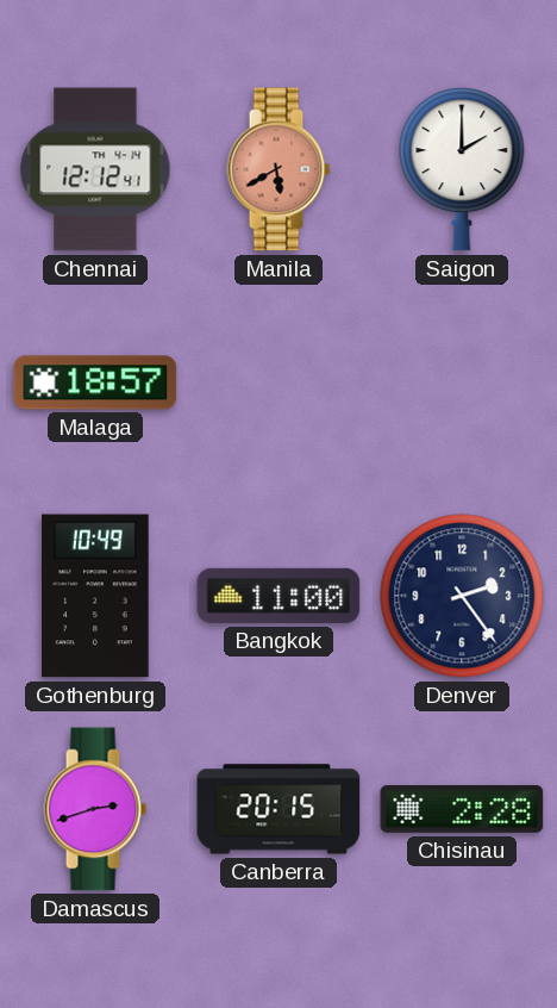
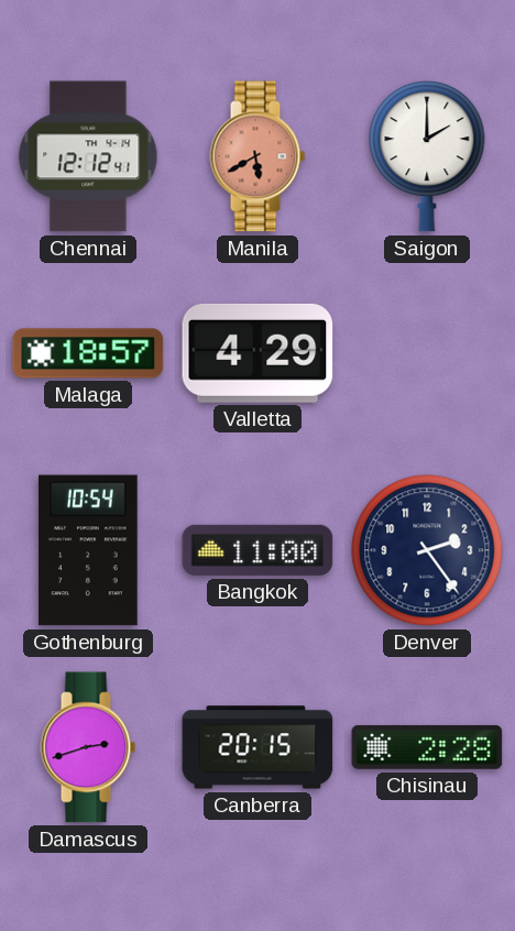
Valletta: none -> 4:29
Gothenburg: 10:49 -> 10:54
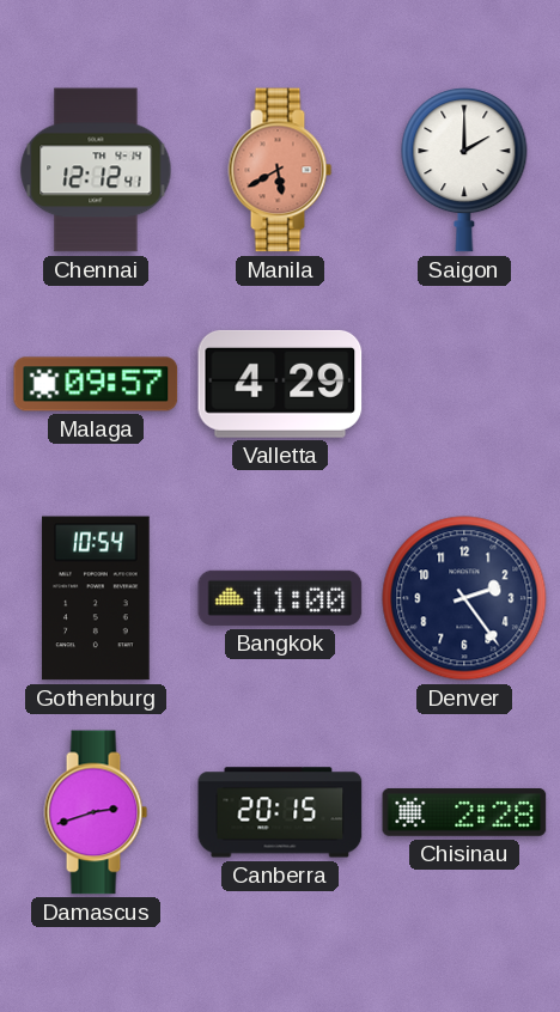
Malaga: 18:57 -> 09:57
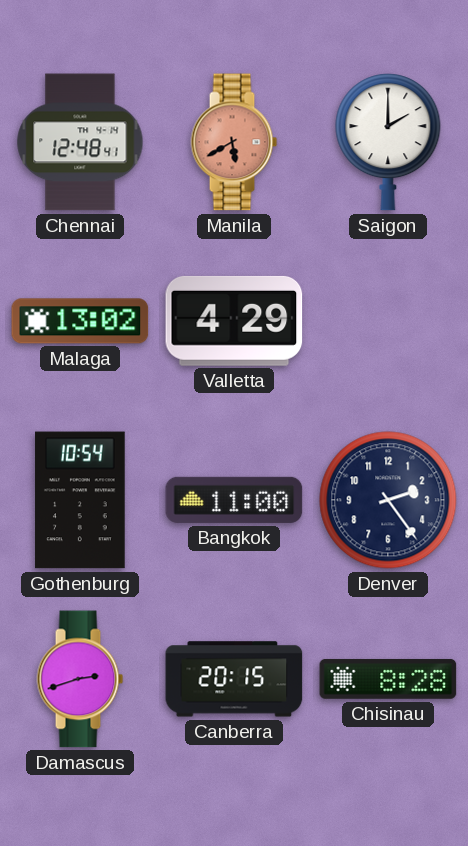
Chennai: 12:12 -> 12:48
Malaga: 09:57 -> 13:02
Chisinau: 2:28 -> 8:28
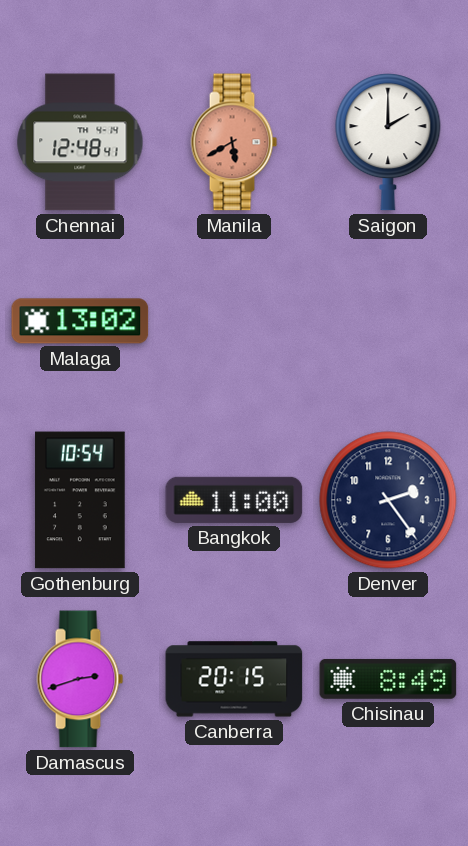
Valletta: 4:29 -> none
Chisinau: 8:28 -> 8:49
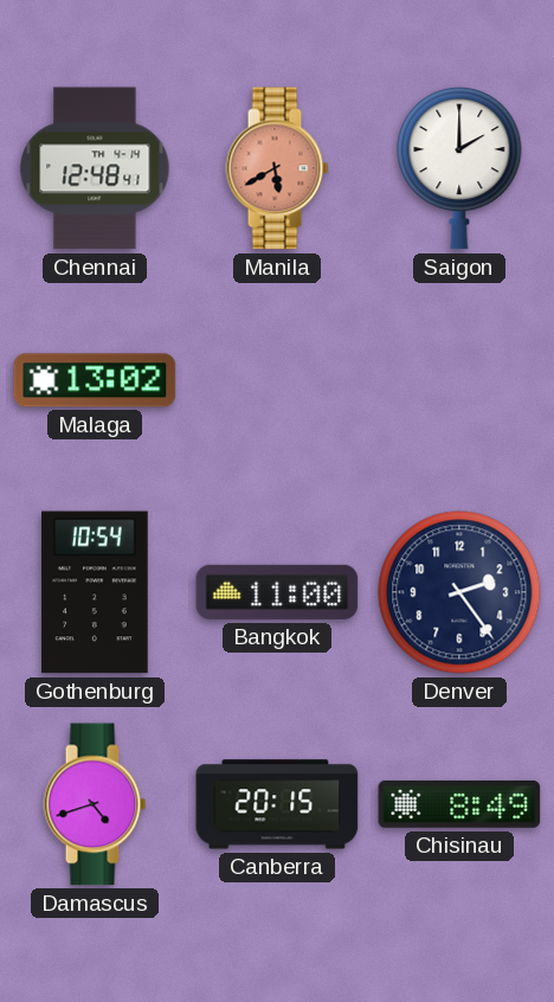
Damascus: 2:42 -> 4:42
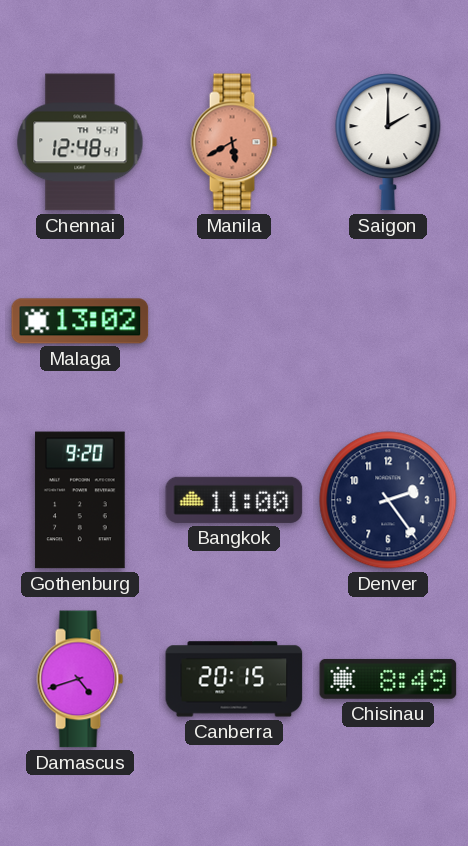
Gothenburg: 10:54 -> 9:20
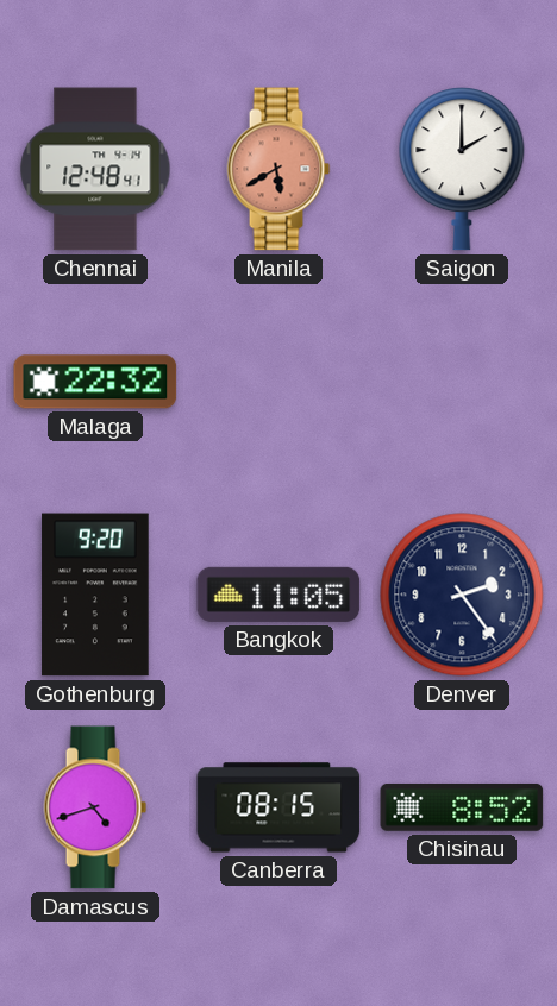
Malaga: 13:02 -> 22:32
Bangkok: 11:00 -> 11:05
Canberra: 20:15 -> 08:15
Chisinau: 8:49 -> 8:52
